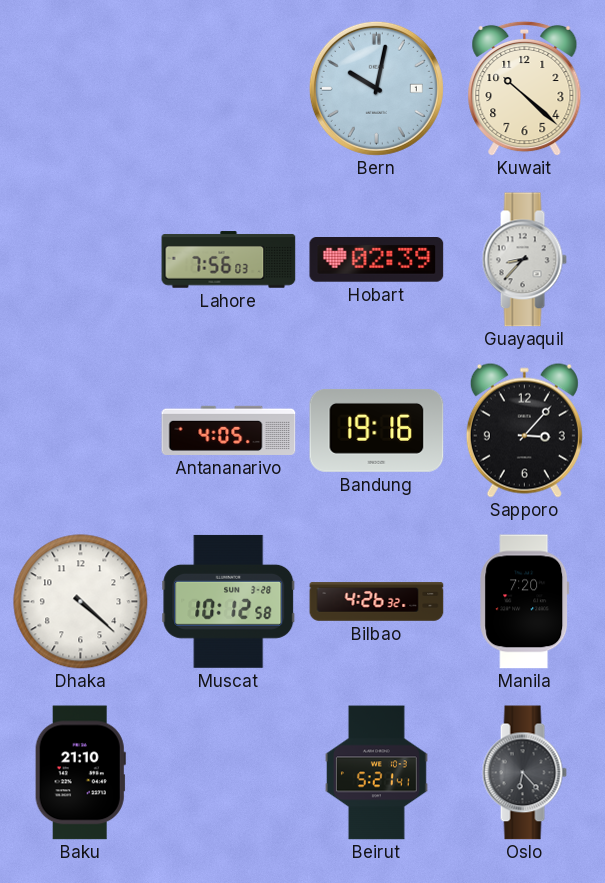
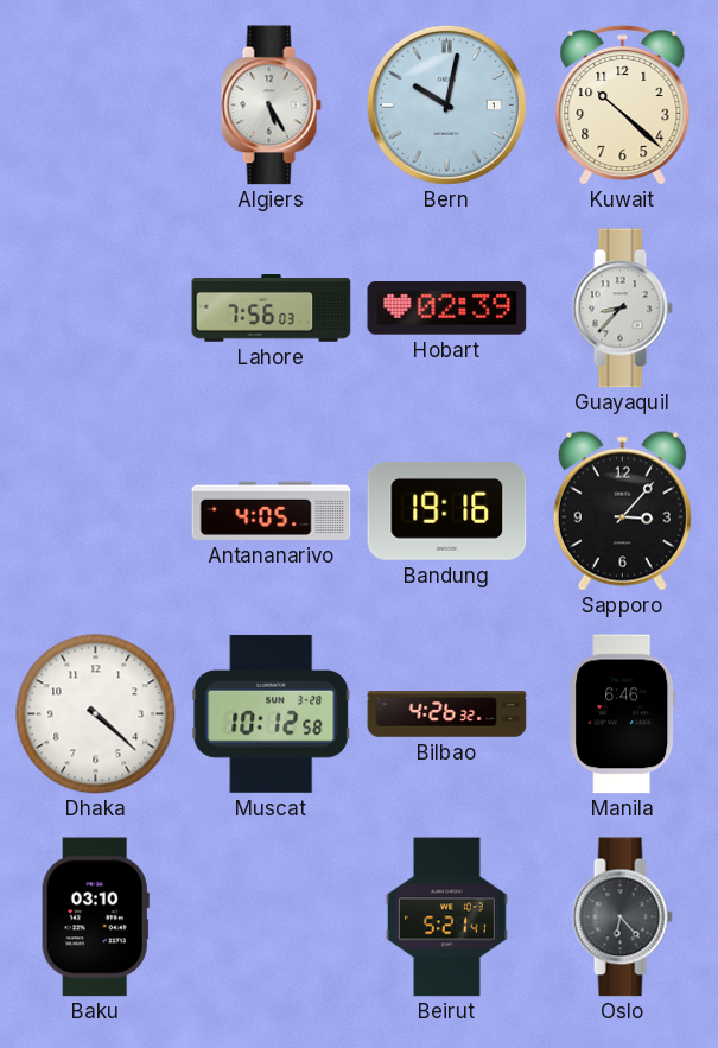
Algiers: none -> 5:25
Manila: 7:20 -> 6:46
Baku: 21:10 -> 03:10
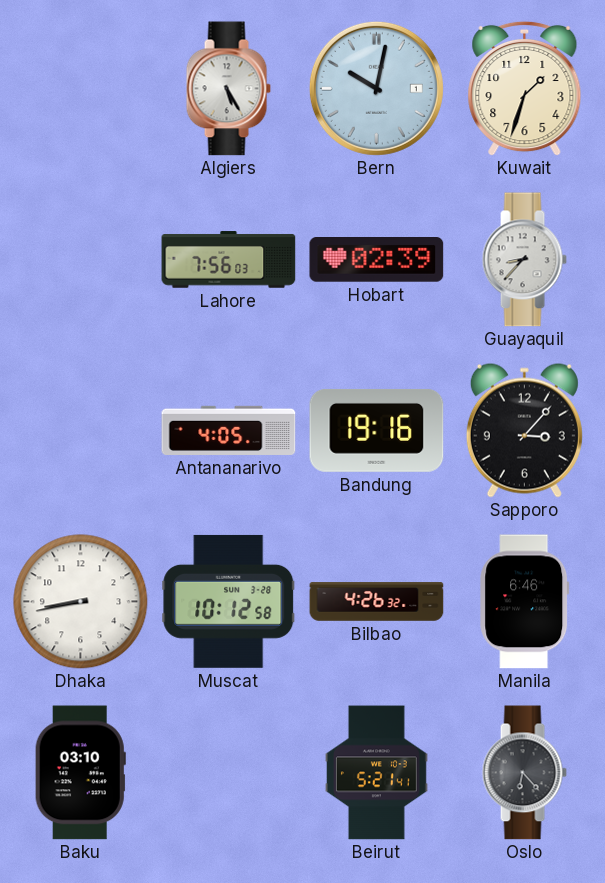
Kuwait: 10:22 -> 1:33
Dhaka: 4:22 -> 8:43
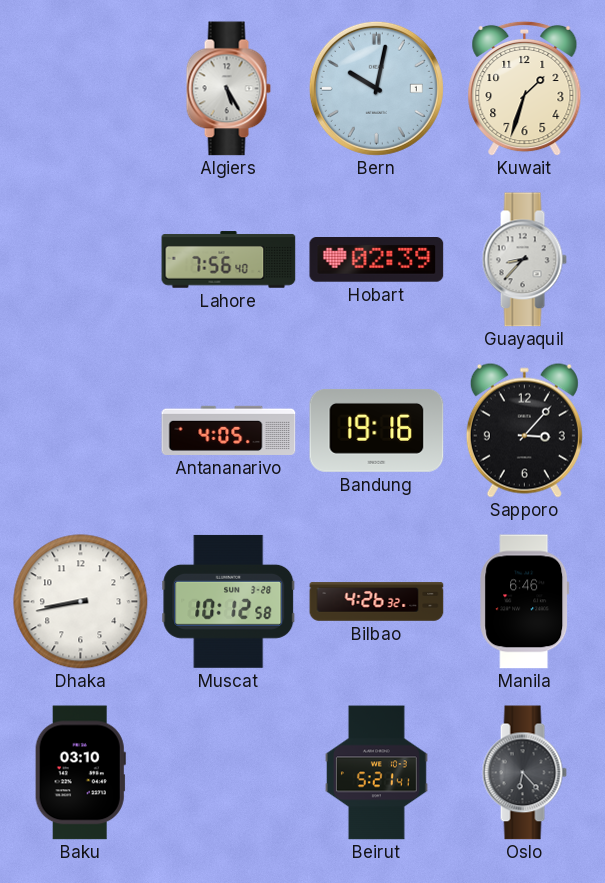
Lahore: 7:56:03 -> 7:56:40
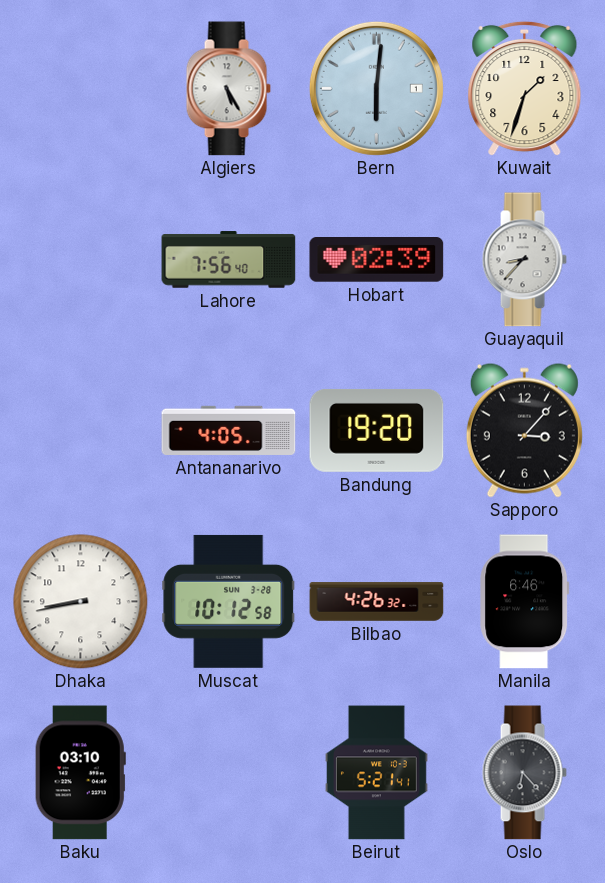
Bern: 10:02 -> 6:01
Bandung: 19:16 -> 19:20
